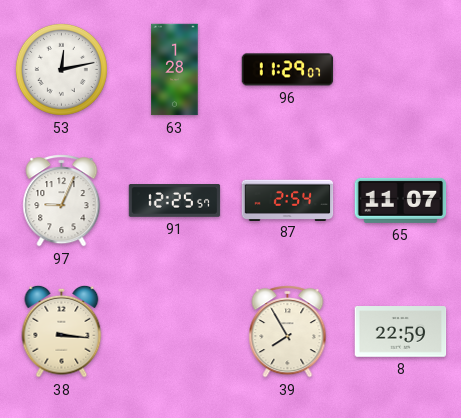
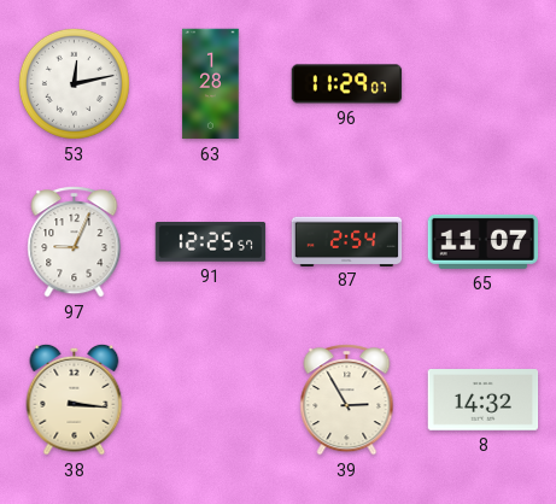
39: 7:55 -> 2:55
8: 22:59 -> 14:32
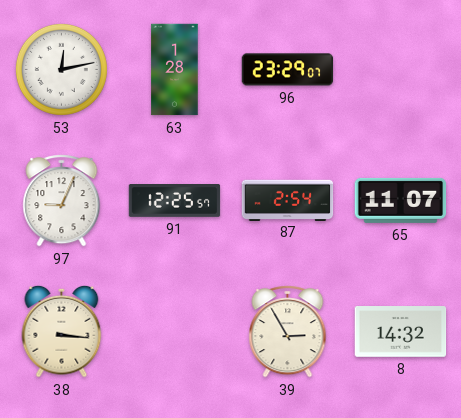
96: 11:29 -> 23:29
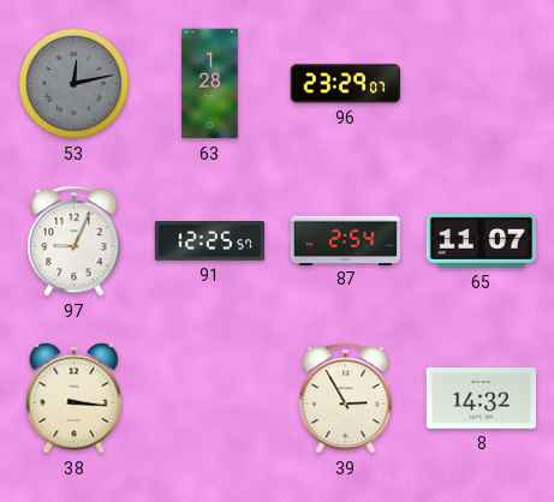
53 dial: white -> grey
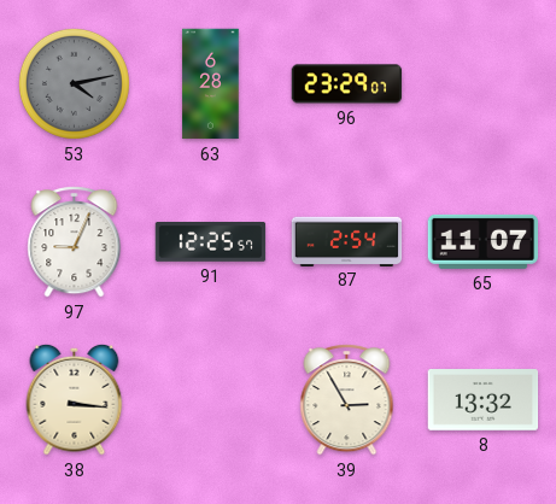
53: 12:13 -> 4:13
63: 1:28 -> 6:28
8: 14:32 -> 13:32
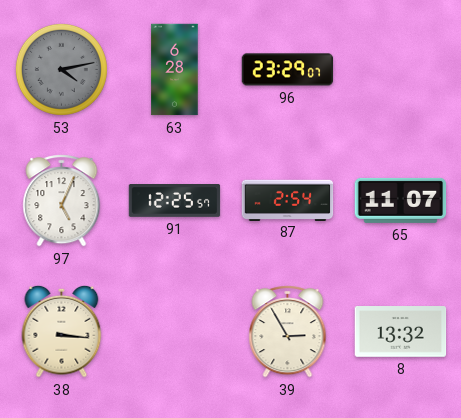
97: 9:04 -> 5:04
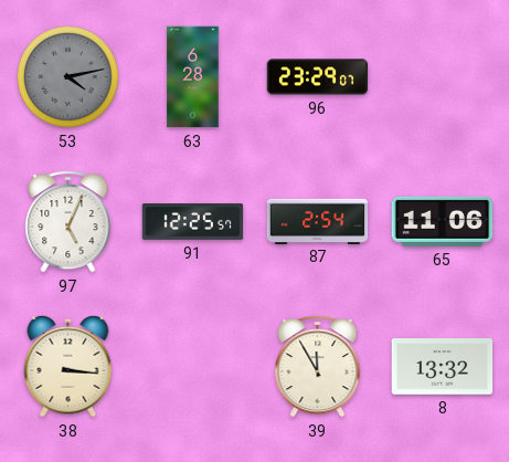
65: 11:07 -> 11:06
39: 2:55 -> 11:55
